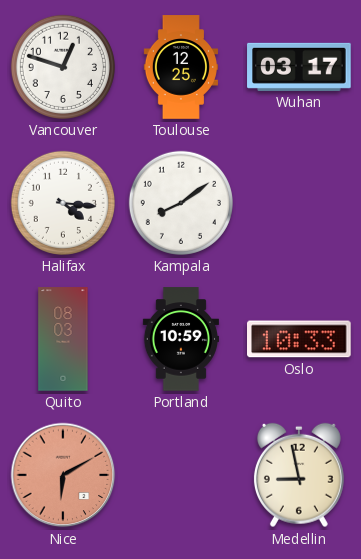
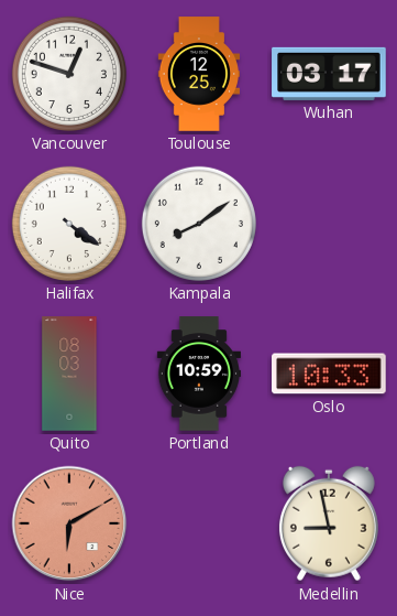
Halifax: 4:16 -> 4:21
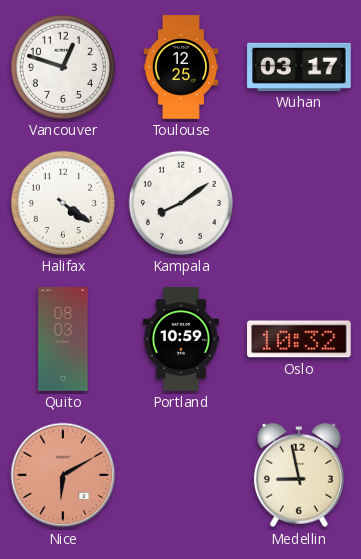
Oslo: 10:33 -> 10:32
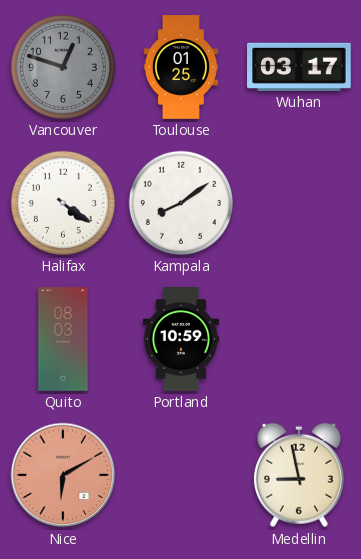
Vancouver dial: white -> grey
Toulouse: 12:25 -> 01:25
Oslo: 10:32 -> none
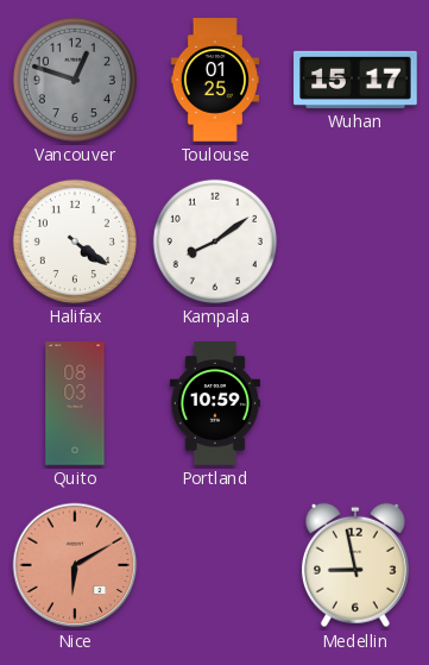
Wuhan: 03:17 -> 15:17
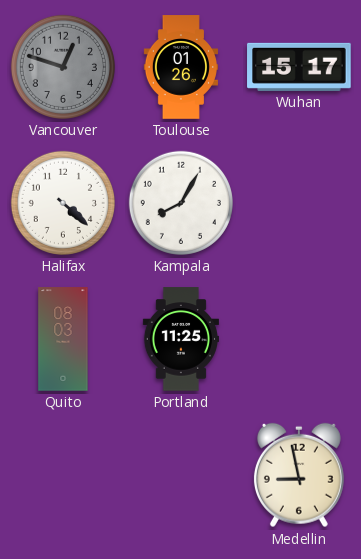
Toulouse: 01:25 -> 01:26
Halifax: 4:21 -> 4:22
Kampala: 8:09 -> 8:05
Portland: 10:59 -> 11:25
Nice: 6:10 -> none
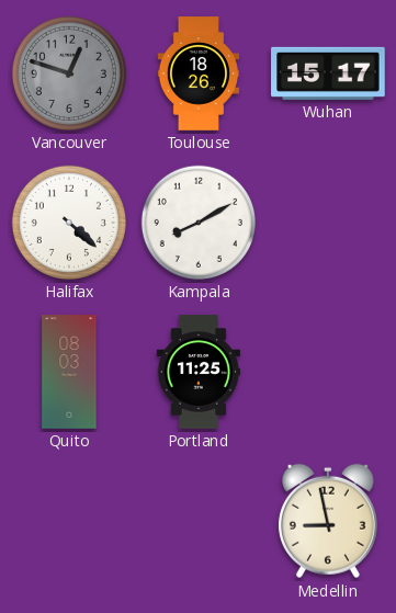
Toulouse: 01:26 -> 18:26
Kampala: 8:05 -> 8:10
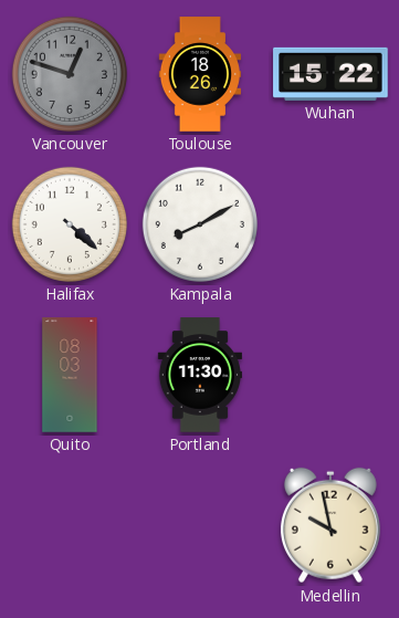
Wuhan: 15:17 -> 15:22
Portland: 11:25 -> 11:30
Medellin: 8:58 -> 9:58
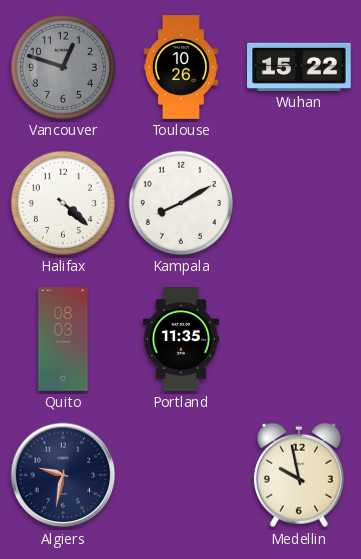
Toulouse: 18:26 -> 10:26
Portland: 11:30 -> 11:35
Algiers: none -> 9:32
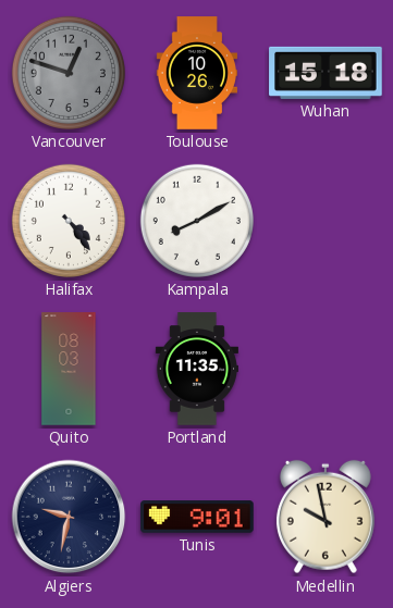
Wuhan: 15:22 -> 15:18
Halifax: 4:22 -> 4:24
Tunis: none -> 9:01
